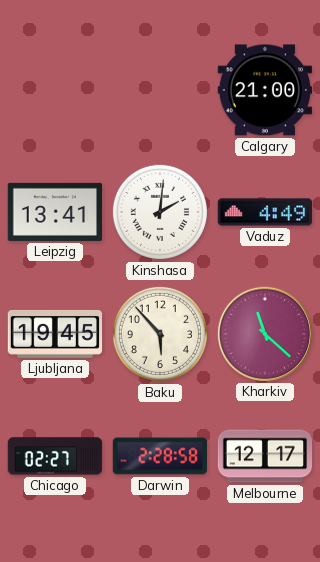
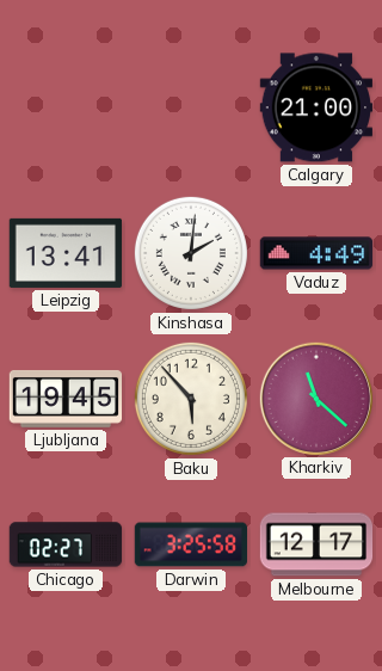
Darwin: 2:28 -> 3:25
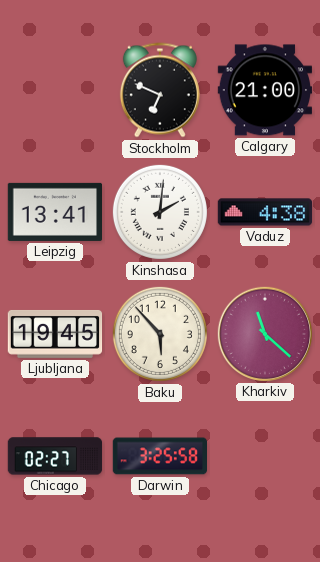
Stockholm: none -> 6:49
Vaduz: 4:49 -> 4:38
Melbourne: 12:17 -> none
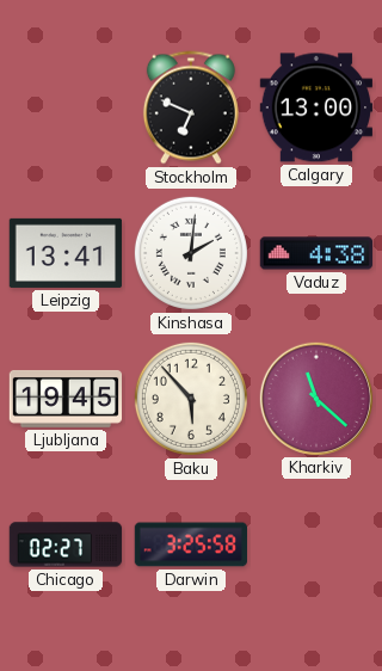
Calgary: 21:00 -> 13:00
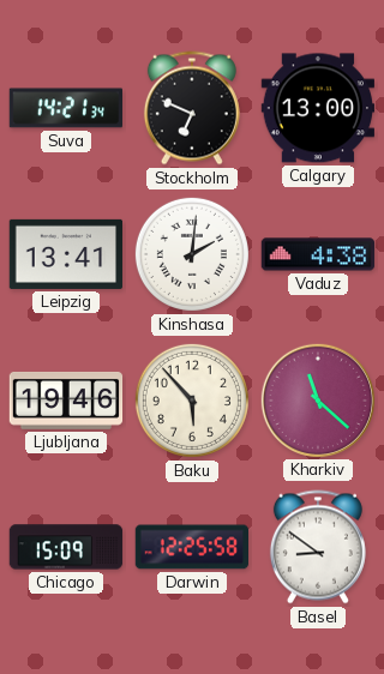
Suva: none -> 14:21
Ljubljana: 19:45 -> 19:46
Chicago: 02:27 -> 15:09
Darwin: 3:25 -> 12:25
Basel: none -> 8:51
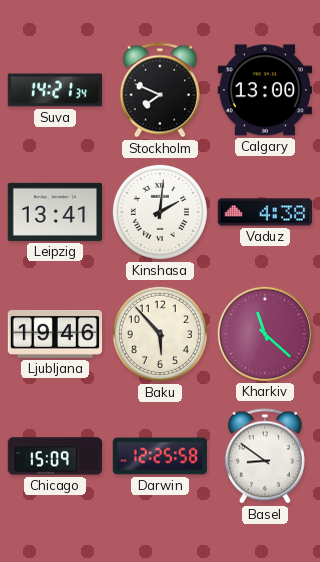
Stockholm: 6:49 -> 7:49
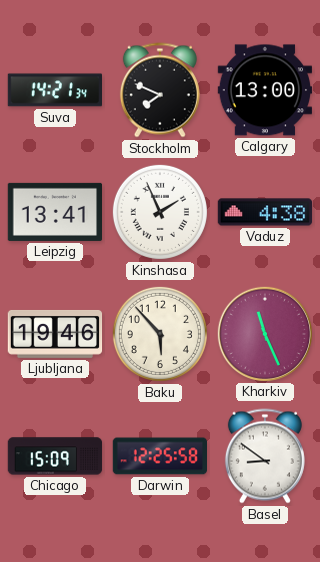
Kinshasa: 2:01 -> 1:56
Kharkiv: 11:22 -> 11:26
